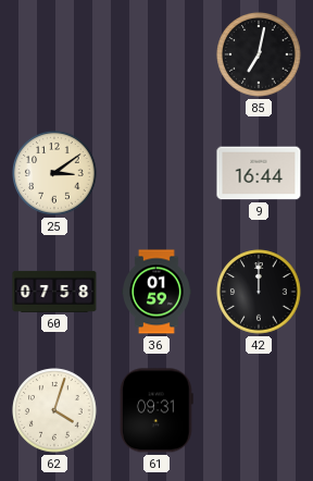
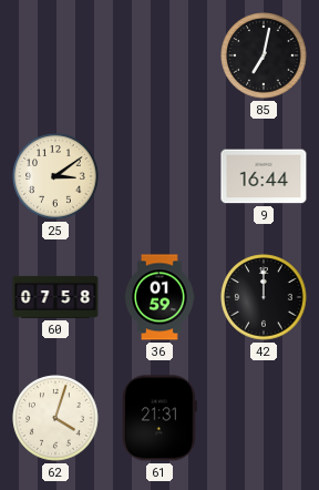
61: 09:31 -> 21:31
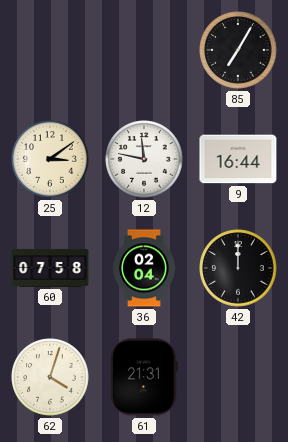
85: 7:02 -> 7:05
12: none -> 11:47
36: 01:59 -> 02:04
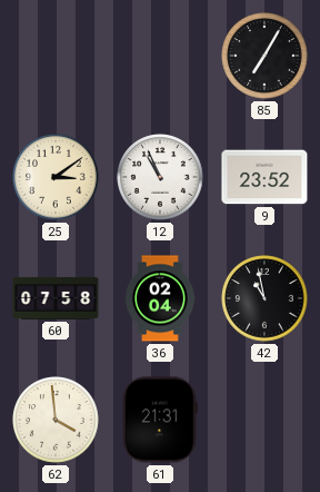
12: 11:47 -> 10:56
9: 16:44 -> 23:52
42: 12:00 -> 10:58
62: 4:03 -> 3:59
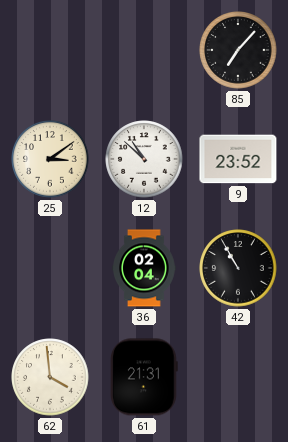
85: 7:05 -> 7:07
12: 10:56 -> 10:52
60: 07:58 -> none
42: 10:58 -> 10:55
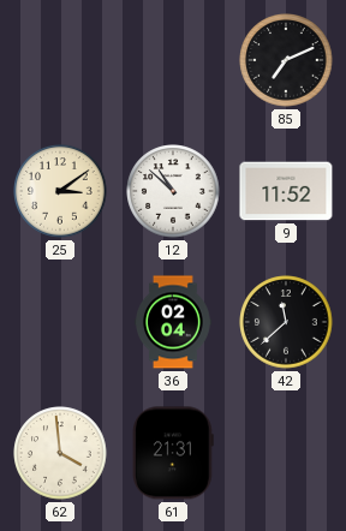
85: 7:07 -> 7:11
9: 23:52 -> 11:52
42: 10:55 -> 11:38
